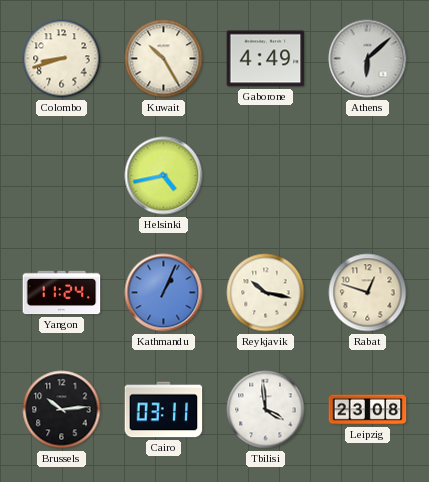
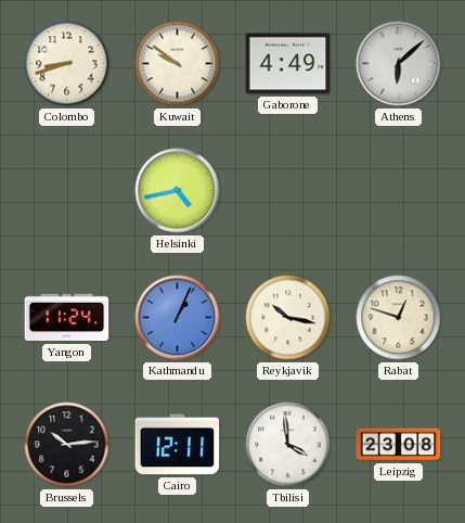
Kuwait: 10:25 -> 9:51
Cairo: 03:11 -> 12:11
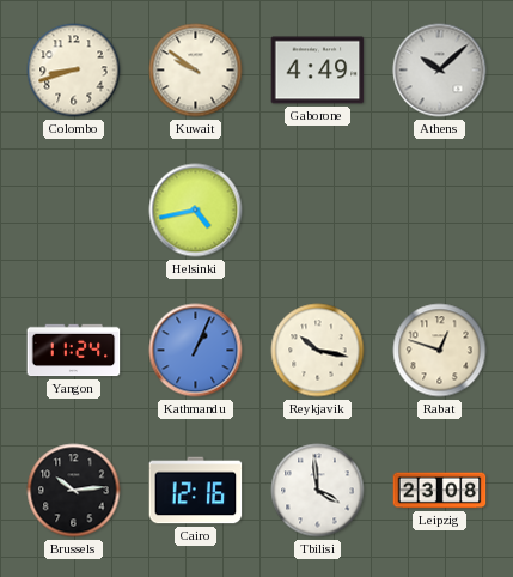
Athens: 6:08 -> 10:08
Cairo: 12:11 -> 12:16
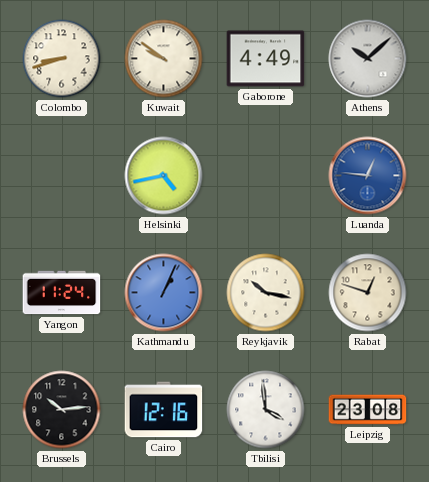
Luanda: none -> 12:46
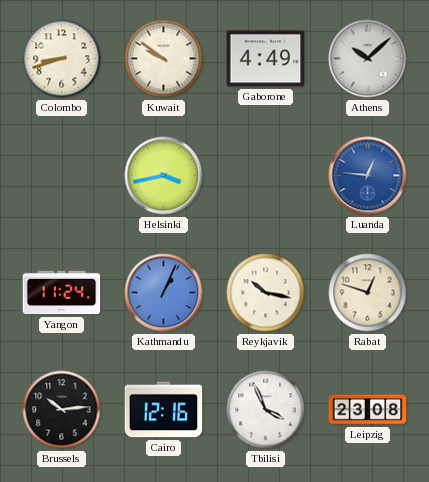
Helsinki: 4:43 -> 3:43
Tbilisi: 3:59 -> 3:56
